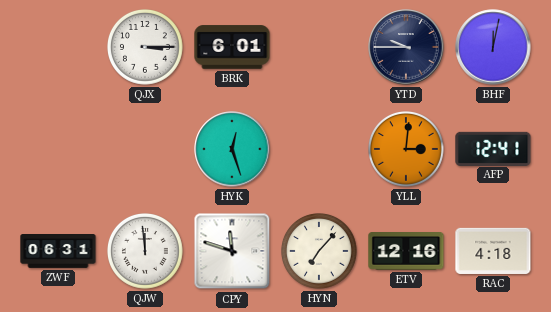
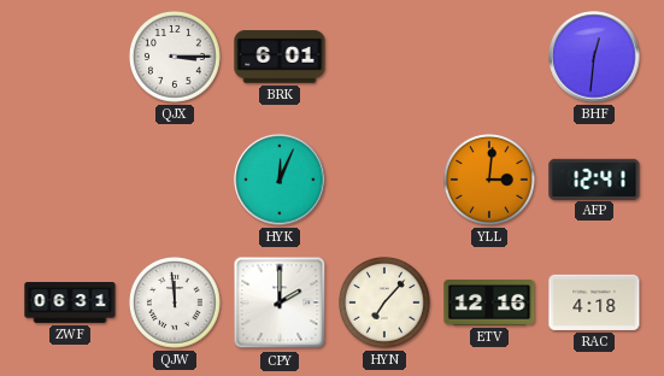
YTD: 9:45 -> none
BHF: 12:02 -> 12:31
HYK: 12:27 -> 12:04
CPY: 11:48 -> 2:00
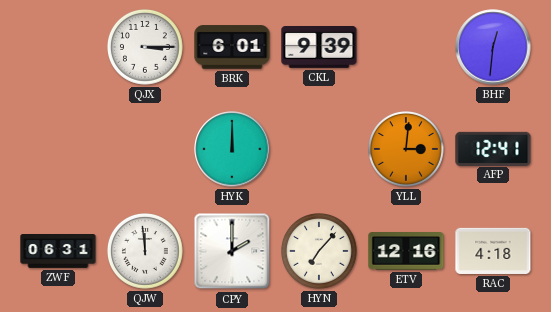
CKL: none -> 9:39
HYK: 12:04 -> 12:00
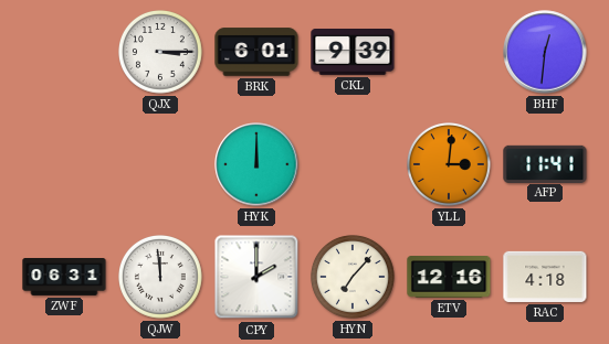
AFP: 12:41 -> 11:41
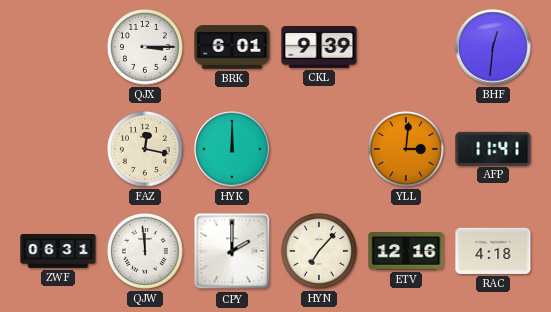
FAZ: none -> 12:17
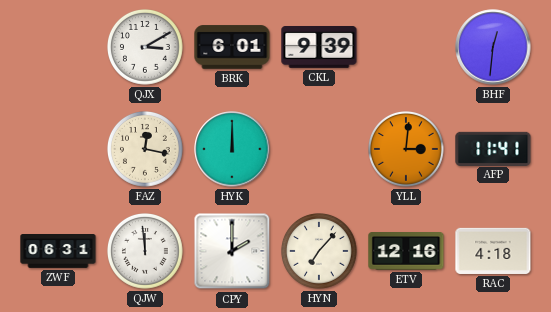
QJX: 3:15 -> 3:10
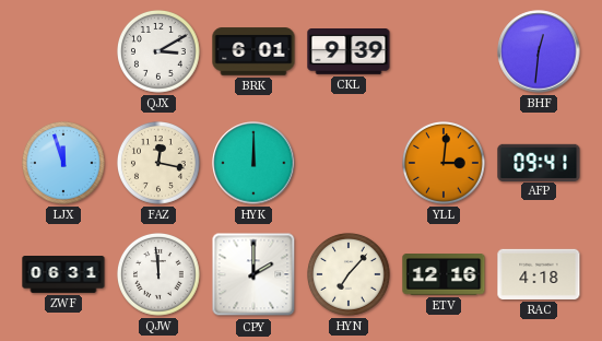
LJX: none -> 11:57
AFP: 11:41 -> 09:41
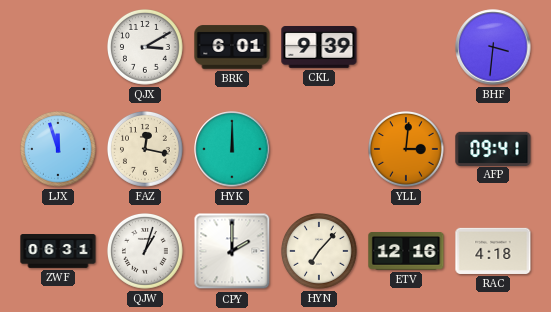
BHF: 12:31 -> 3:31
QJW: 11:59 -> 1:03
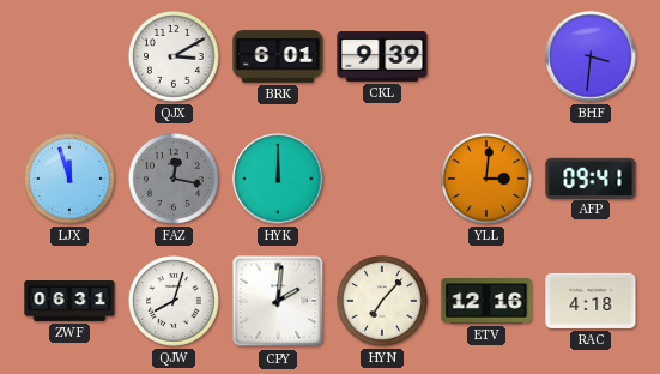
FAZ dial: cream -> grey
QJW: 1:03 -> 8:03
CPY: 2:00 -> 2:01
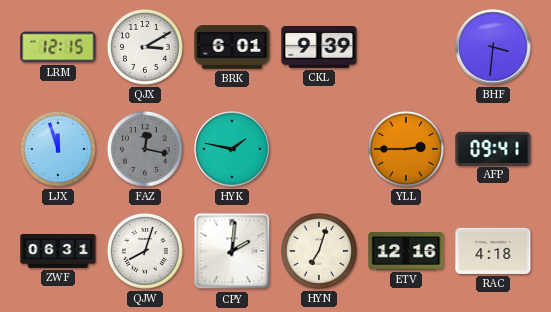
LRM: none -> 12:15
HYK: 12:00 -> 1:47
YLL: 3:01 -> 2:45
HYN: 7:07 -> 7:03
